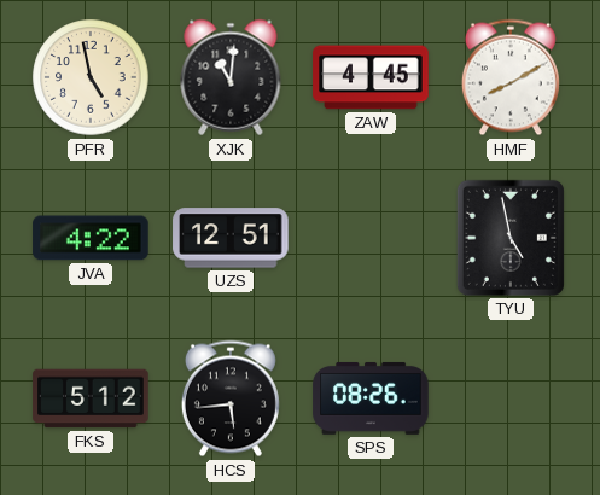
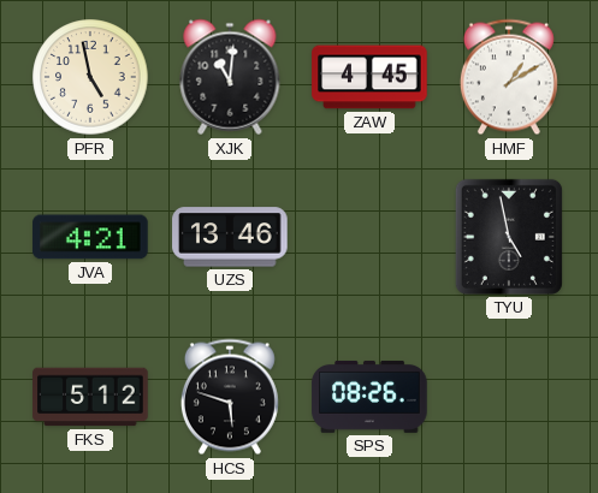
HMF: 8:10 -> 1:10
JVA: 4:22 -> 4:21
UZS: 12:51 -> 13:46
HCS: 5:44 -> 5:48
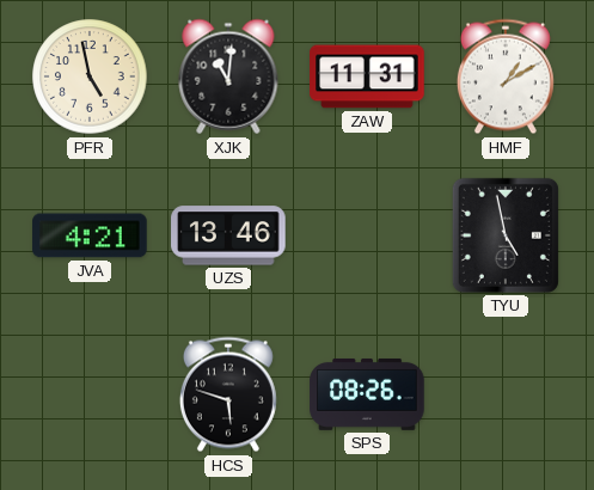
ZAW: 4:45 -> 11:31
FKS: 5:12 -> none
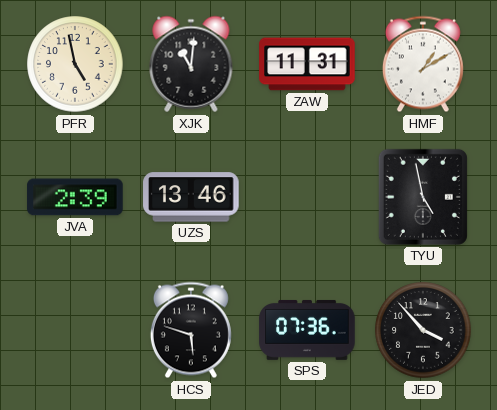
JVA: 4:21 -> 2:39
SPS: 08:26 -> 07:36
JED: none -> 3:53
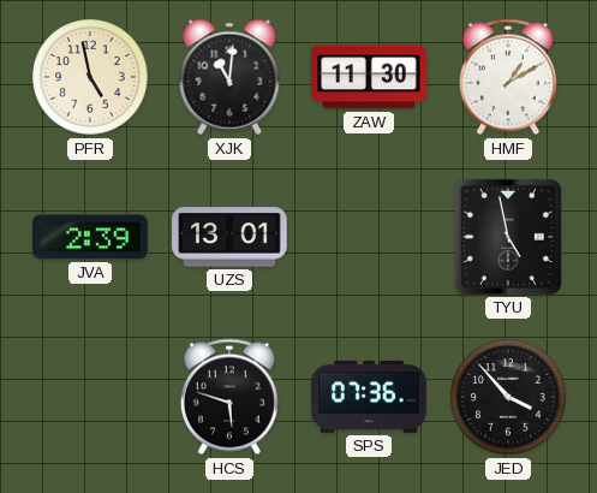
ZAW: 11:31 -> 11:30
UZS: 13:46 -> 13:01
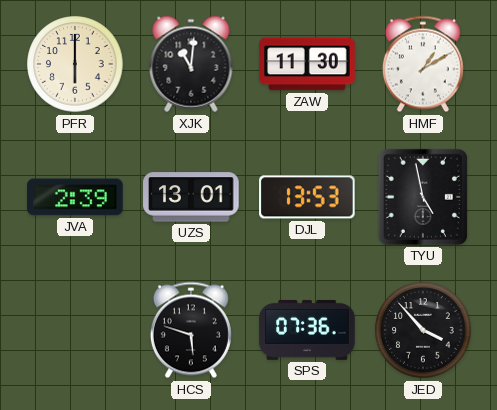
PFR: 4:58 -> 6:00
DJL: none -> 13:53
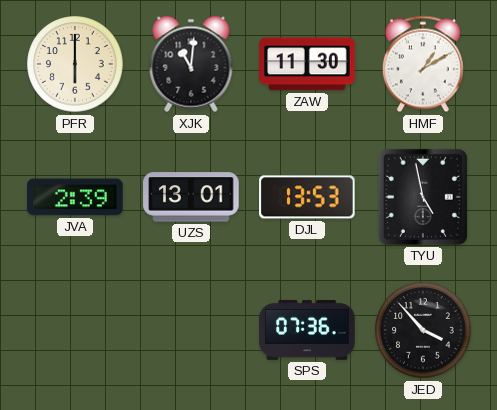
HCS: 5:48 -> none
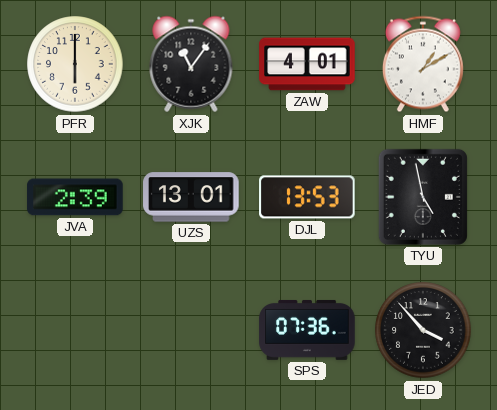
XJK: 11:01 -> 11:06
ZAW: 11:30 -> 4:01
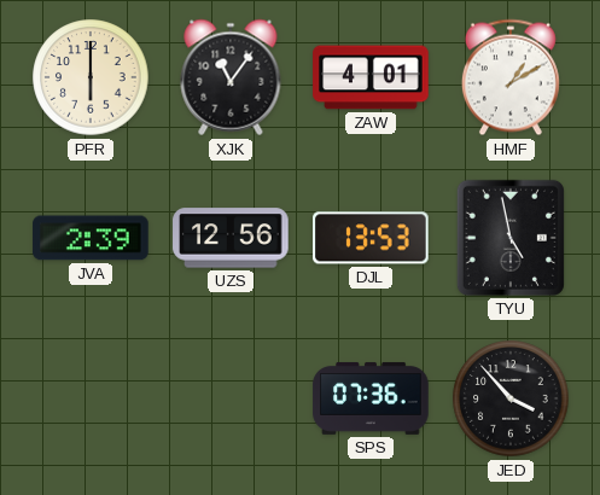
UZS: 13:01 -> 12:56
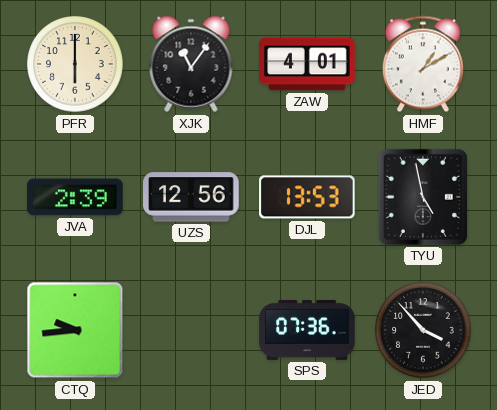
CTQ: none -> 9:44
